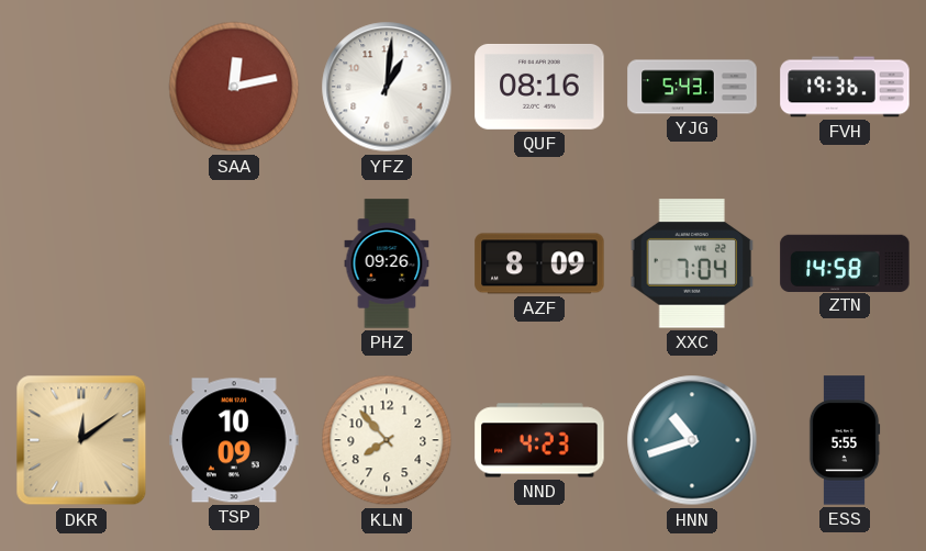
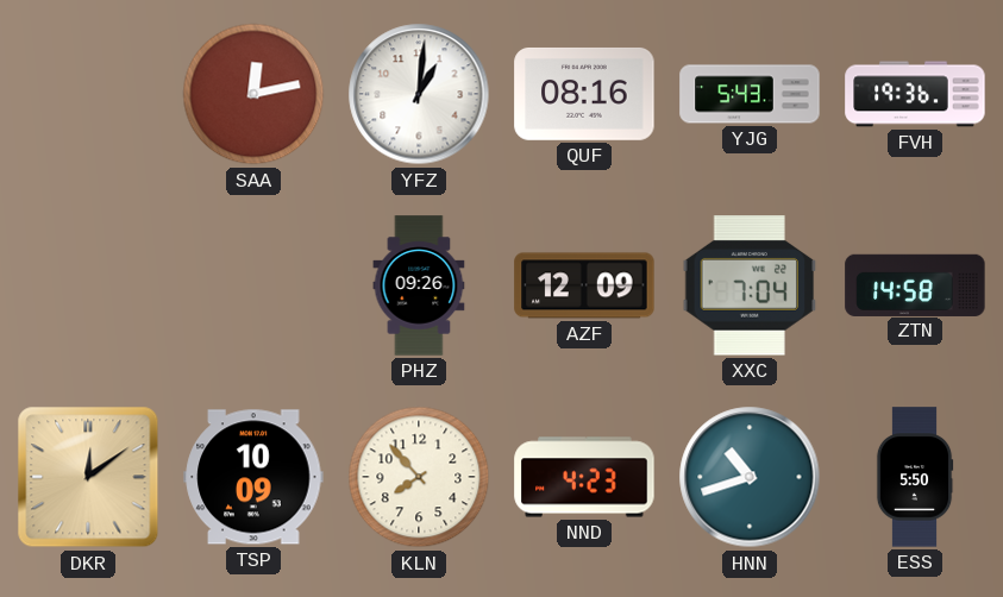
AZF: 8:09 -> 12:09
ESS: 5:55 -> 5:50
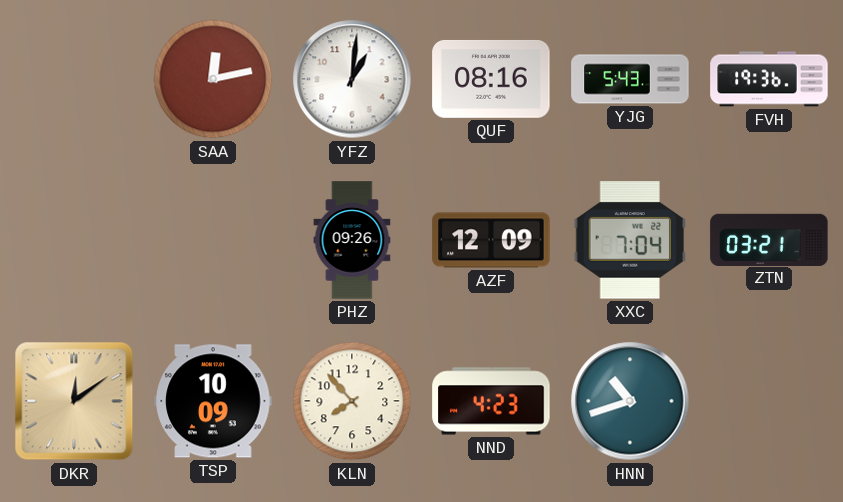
ZTN: 14:58 -> 03:21
ESS: 5:50 -> none
